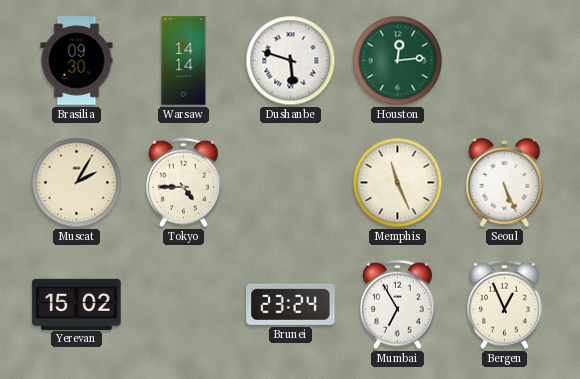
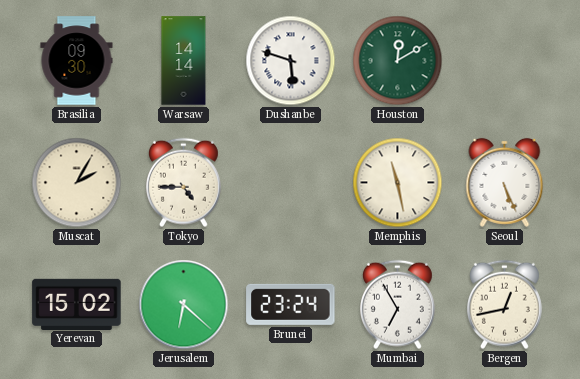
Houston: 12:14 -> 12:10
Memphis: 11:26 -> 11:28
Jerusalem: none -> 6:22
Bergen: 12:56 -> 12:43
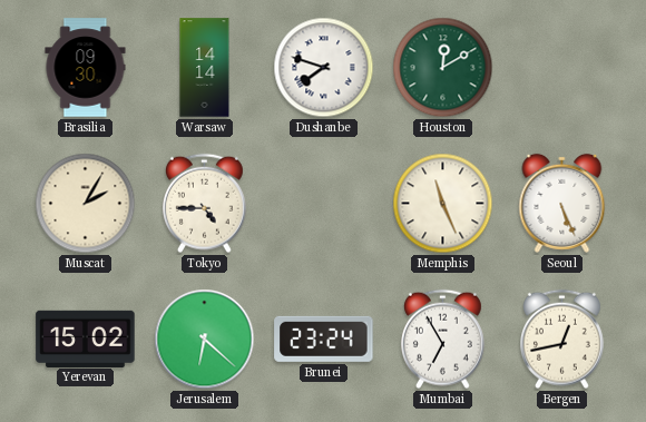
Dushanbe: 5:48 -> 7:48
Memphis: 11:28 -> 11:26
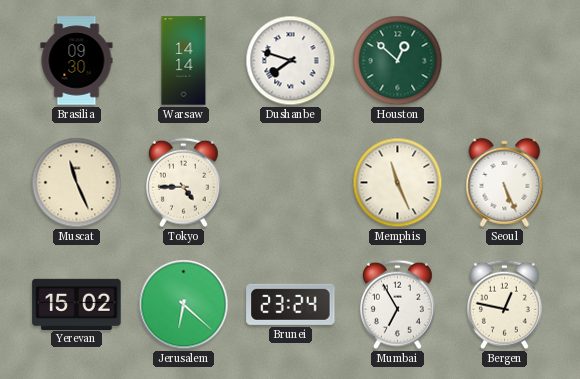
Houston: 12:10 -> 12:52
Muscat: 2:05 -> 11:26
Bergen: 12:43 -> 12:47
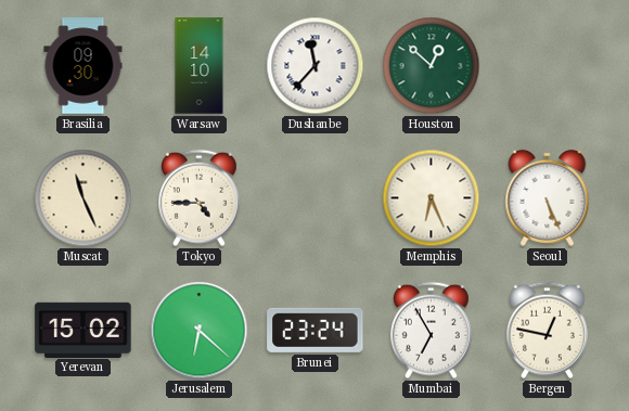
Warsaw: 14:14 -> 14:10
Dushanbe: 7:48 -> 11:37
Memphis: 11:26 -> 6:26
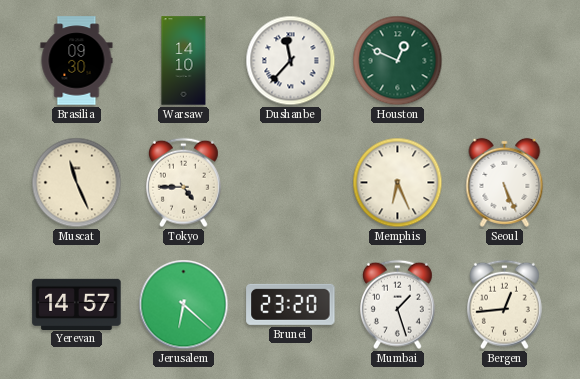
Houston: 12:52 -> 12:49
Yerevan: 15:02 -> 14:57
Brunei: 23:24 -> 23:20
Mumbai: 6:55 -> 1:27
Bergen: 12:47 -> 12:44
